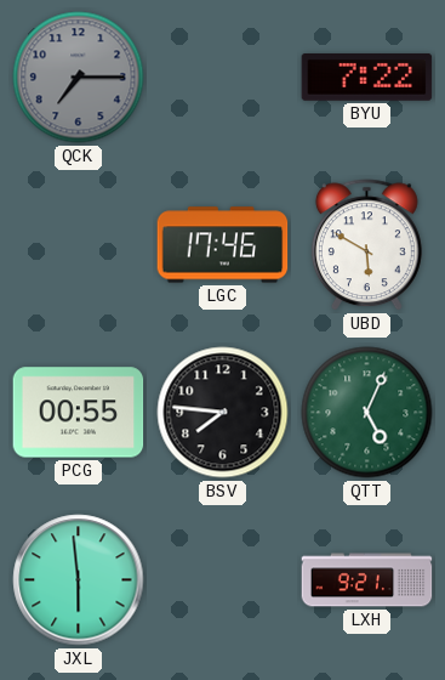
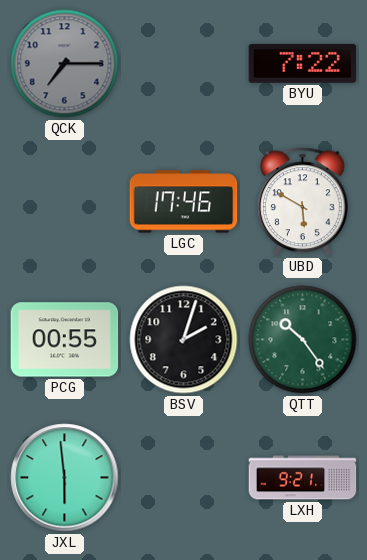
BSV: 7:46 -> 2:03
QTT: 5:04 -> 10:24
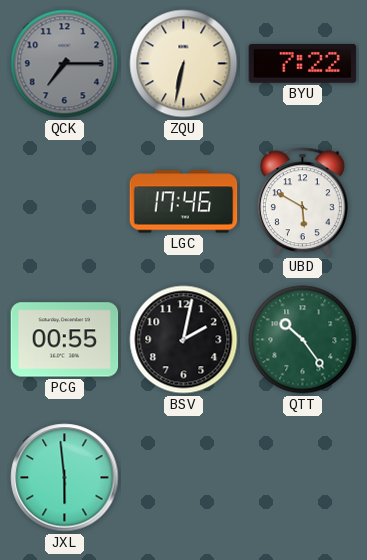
ZQU: none -> 6:32
BSV: 2:03 -> 2:02
LXH: 9:21 -> none
